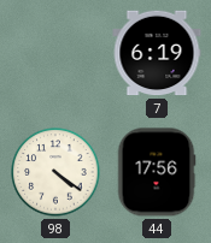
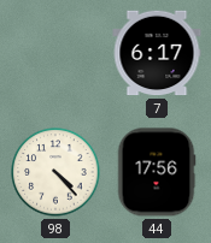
7: 6:19 -> 6:17
98: 4:21 -> 4:23
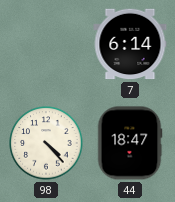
7: 6:17 -> 6:14
44: 17:56 -> 18:47
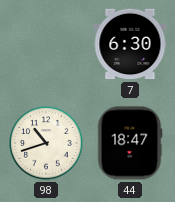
7: 6:14 -> 6:30
98: 4:23 -> 10:42
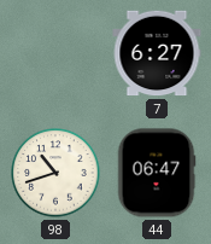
7: 6:30 -> 6:27
44: 18:47 -> 06:47
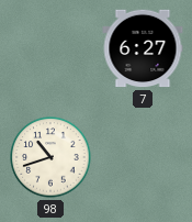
44: 06:47 -> none
